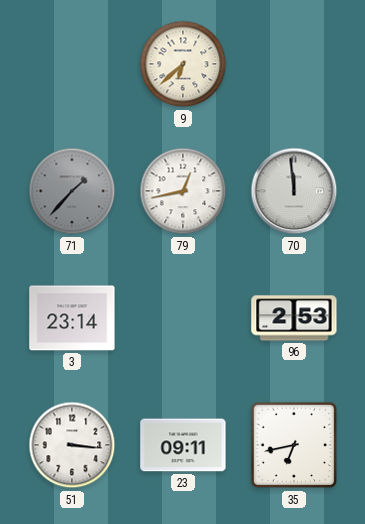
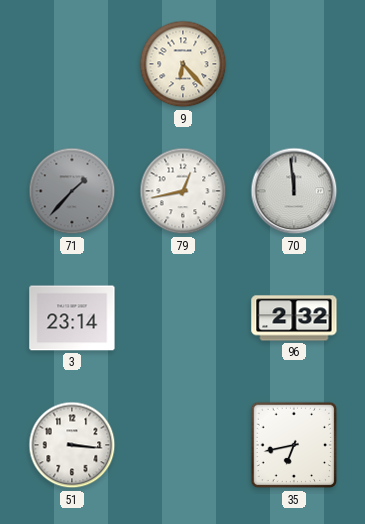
9: 6:38 -> 6:23
96: 2:53 -> 2:32
23: 09:11 -> none
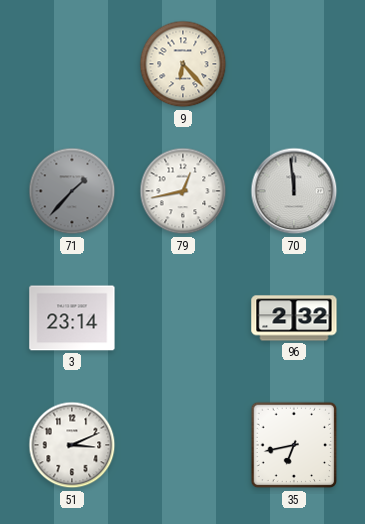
51: 3:16 -> 3:11
